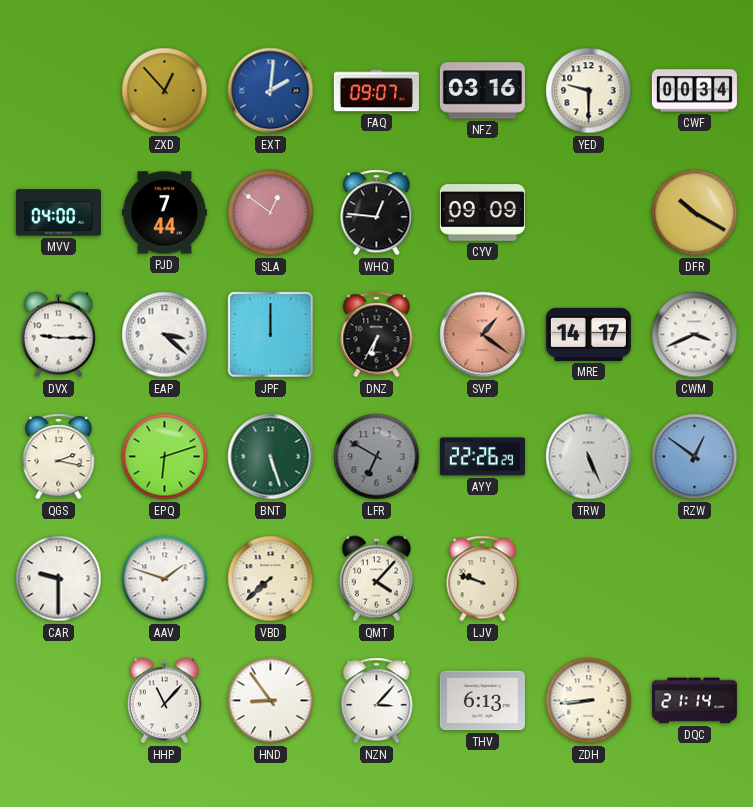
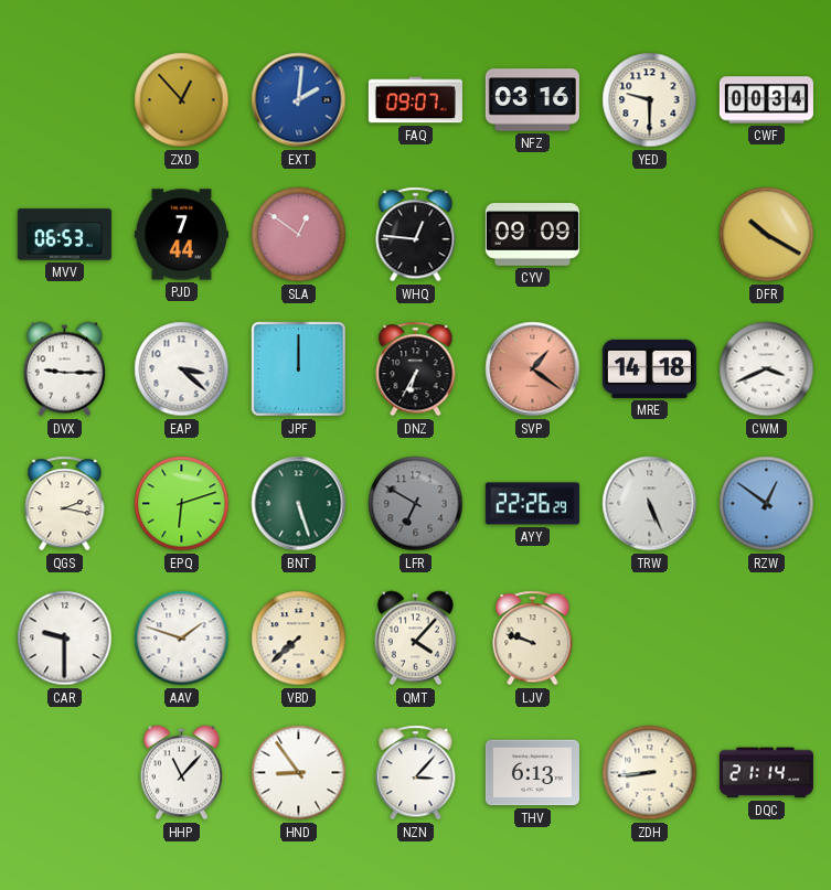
MVV: 04:00 -> 06:53
MRE: 14:17 -> 14:18
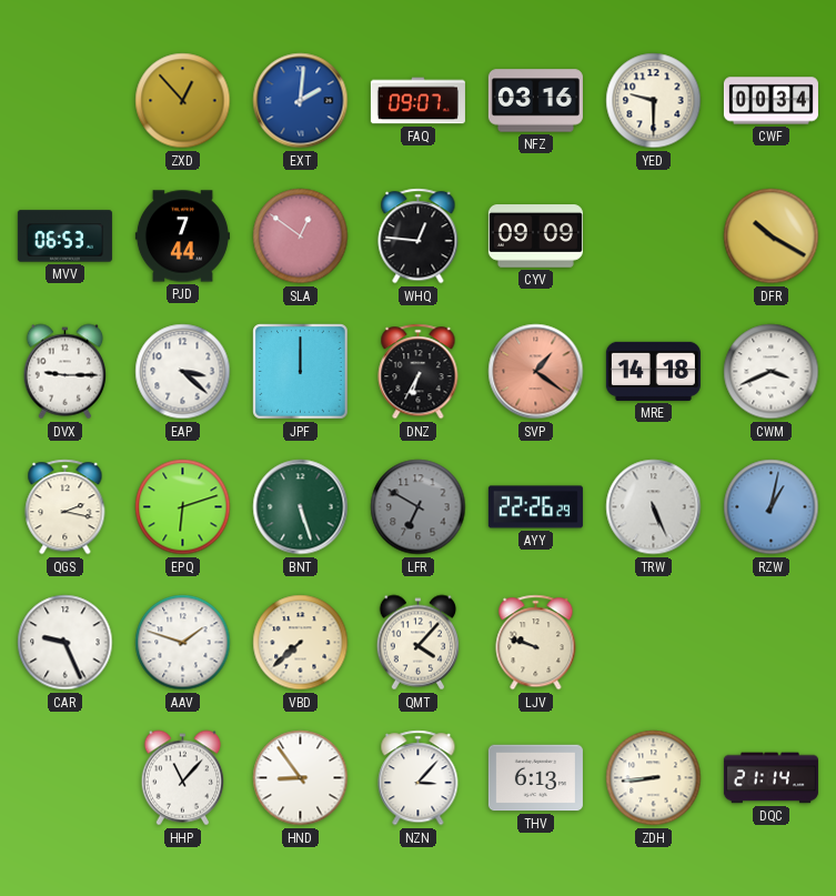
RZW: 12:51 -> 1:02
CAR: 9:30 -> 9:26
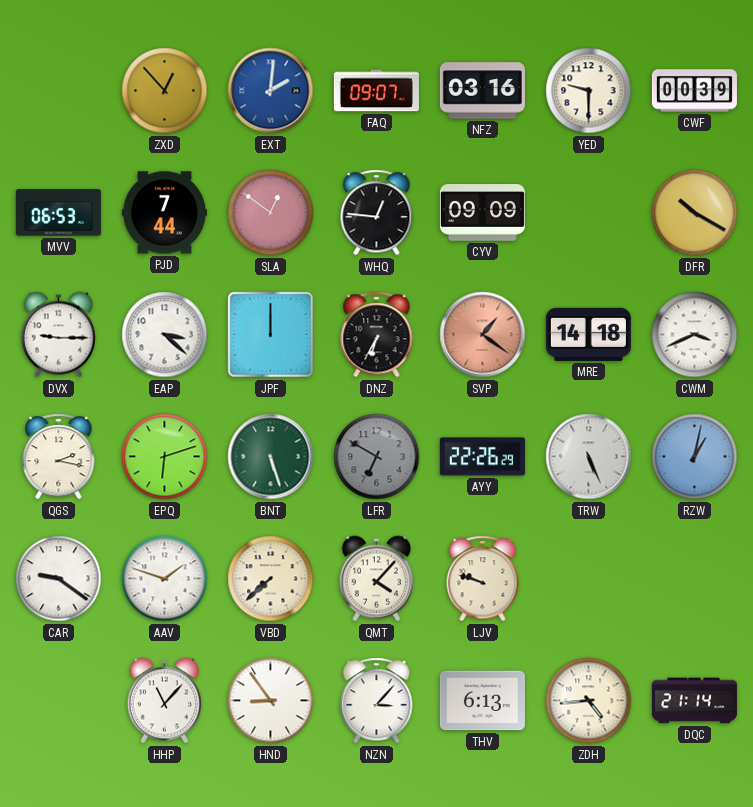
CWF: 00:34 -> 00:39
CAR: 9:26 -> 9:21
ZDH: 8:44 -> 4:44
